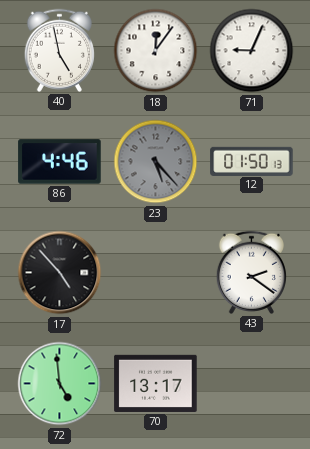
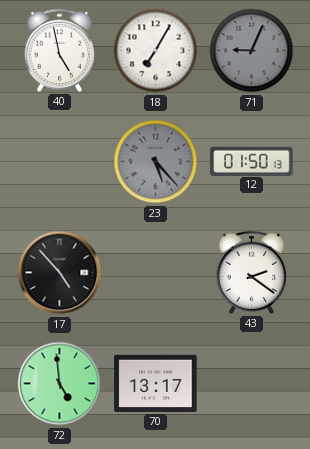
18: 12:06 -> 7:05
71 dial: white -> grey
86: 4:46 -> none
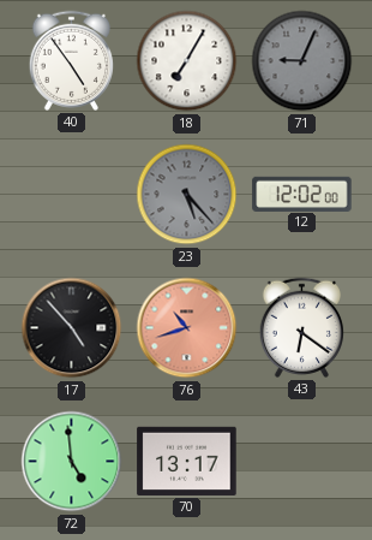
40: 4:58 -> 4:54
12: 01:50 -> 12:02
76: none -> 10:42
43: 2:21 -> 6:21
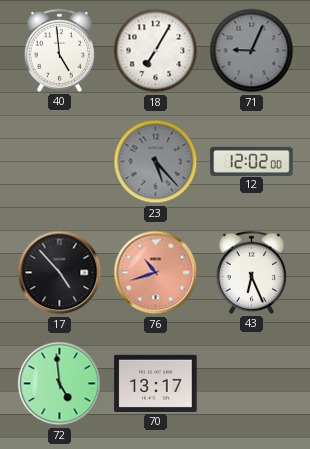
40: 4:54 -> 4:59
43: 6:21 -> 6:26
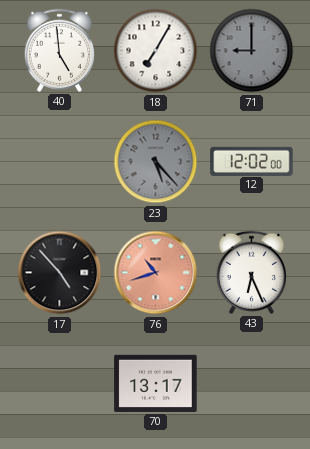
71: 9:04 -> 9:00
72: 4:59 -> none
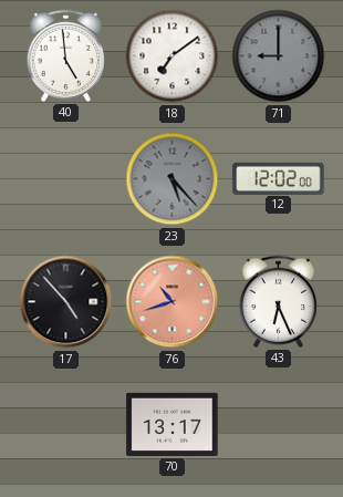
18: 7:05 -> 7:09
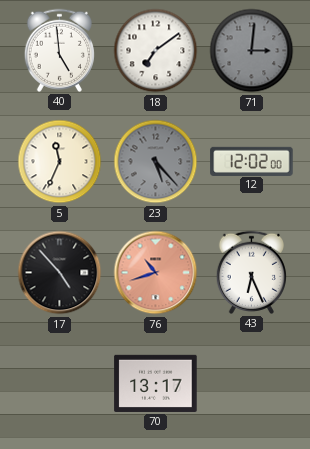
71: 9:00 -> 3:01
5: none -> 11:34
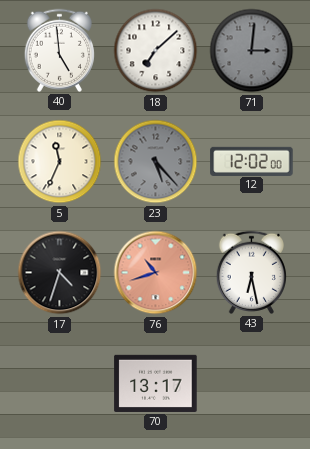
18: 7:09 -> 7:08
17: 4:53 -> 4:33
43: 6:26 -> 6:28
